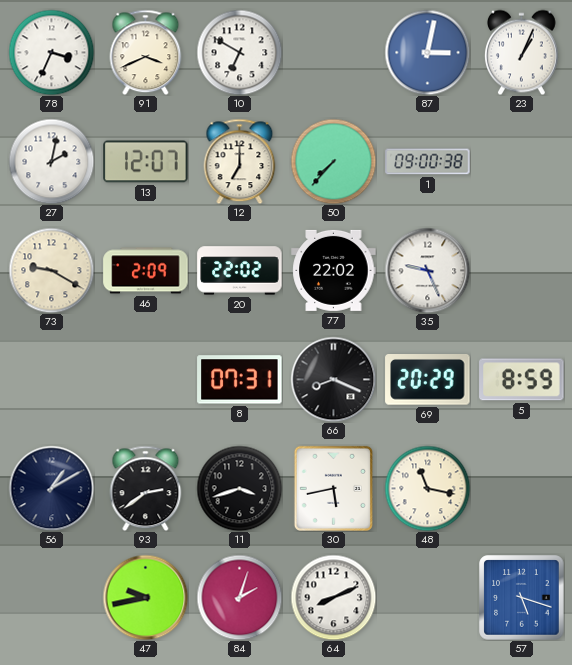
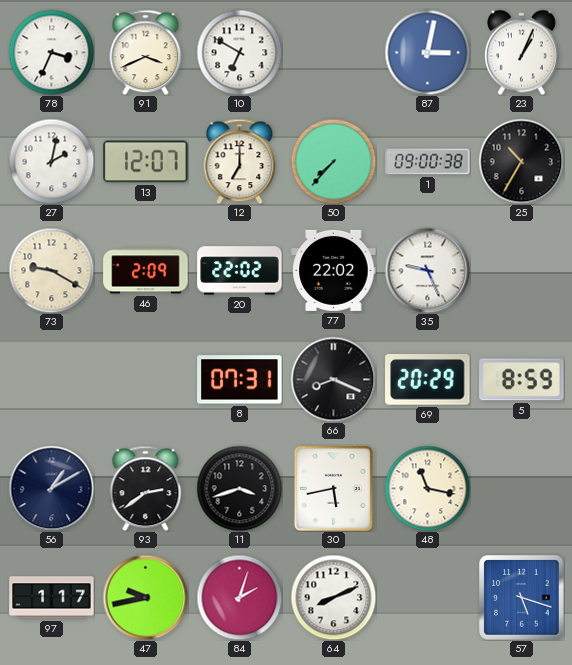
25: none -> 10:35
97: none -> 1:17
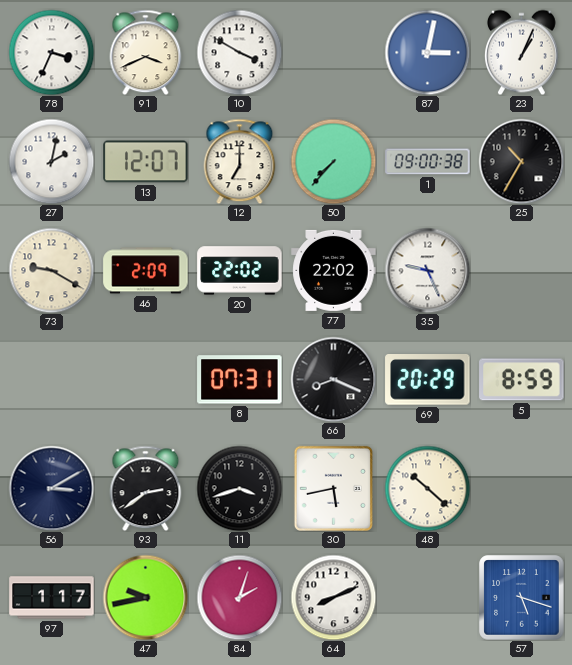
10: 6:50 -> 3:50
56: 1:10 -> 3:10
48: 11:17 -> 10:22
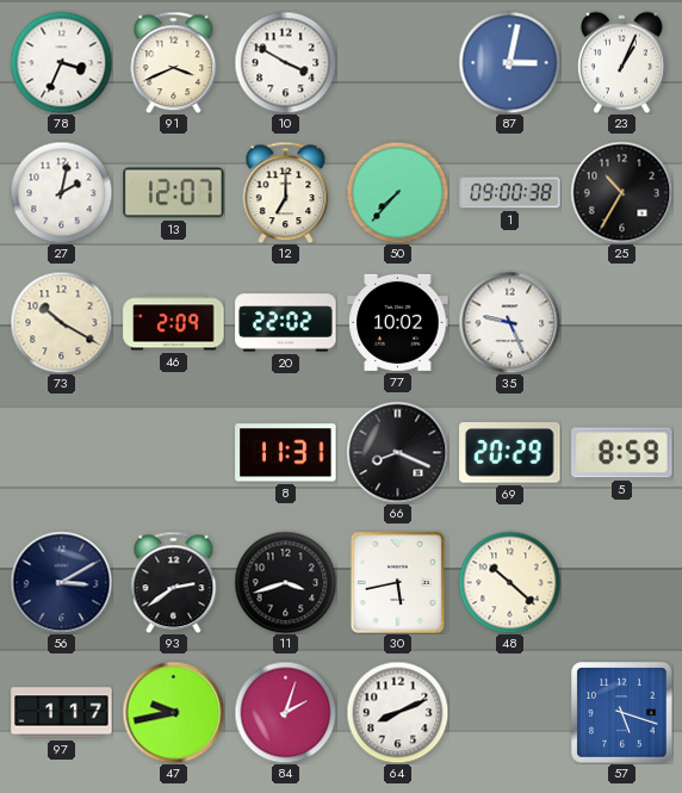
73: 9:20 -> 10:20
77: 22:02 -> 10:02
8: 07:31 -> 11:31
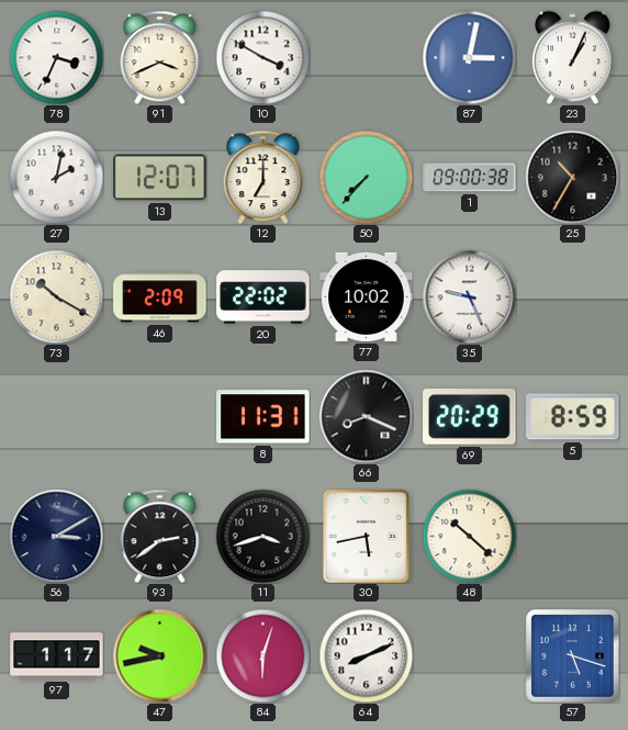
84: 2:03 -> 6:03
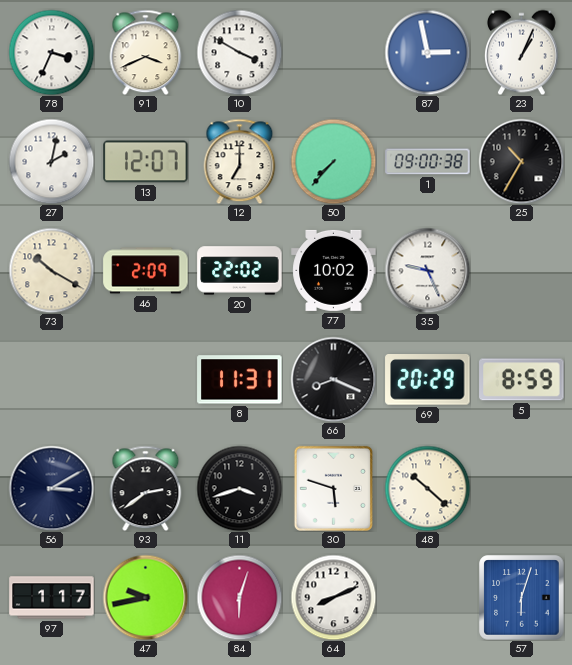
87: 3:02 -> 2:58
30: 5:43 -> 5:48
57: 5:18 -> 6:03
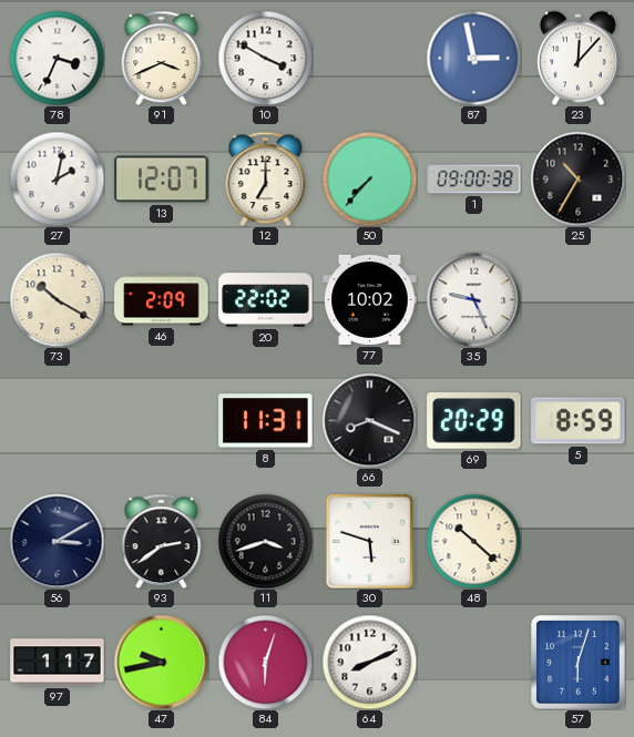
23: 1:04 -> 12:07
